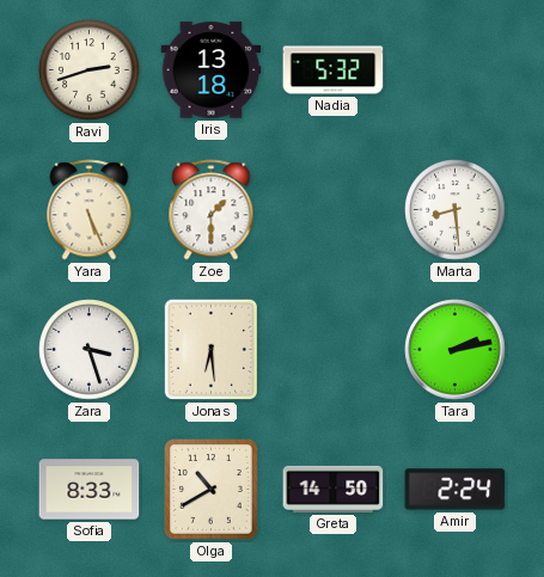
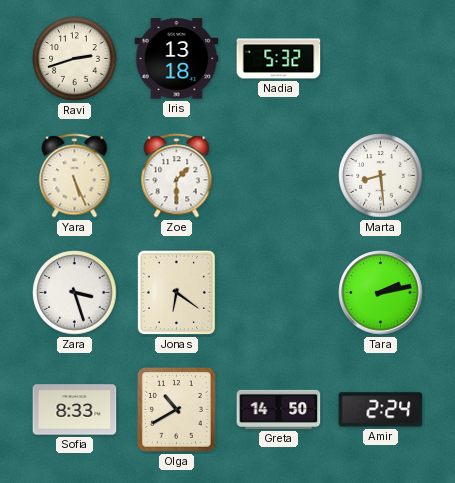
Jonas: 6:29 -> 6:21
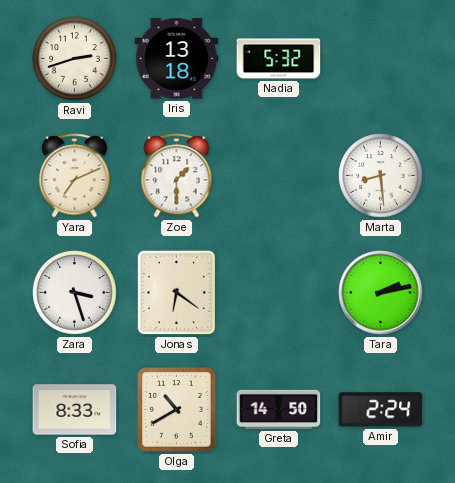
Yara: 5:26 -> 7:11
